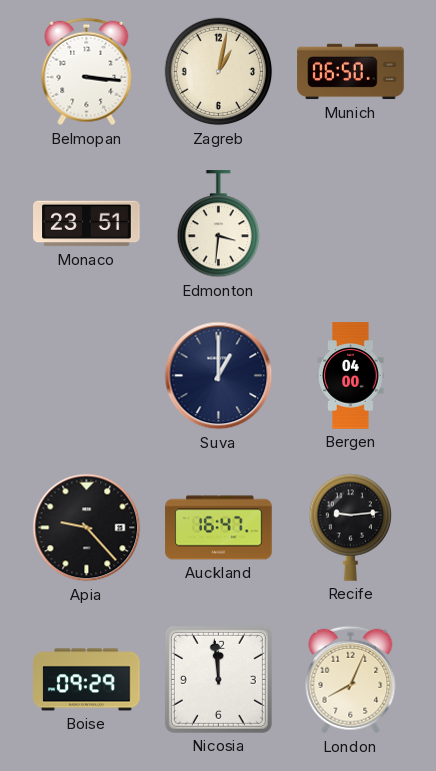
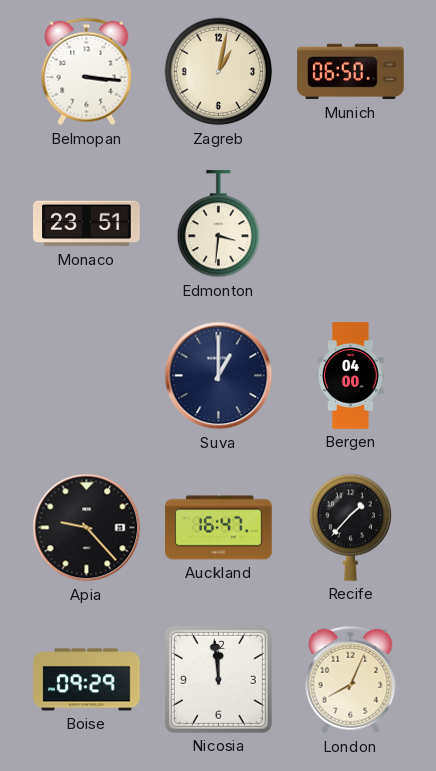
Recife: 9:14 -> 1:37
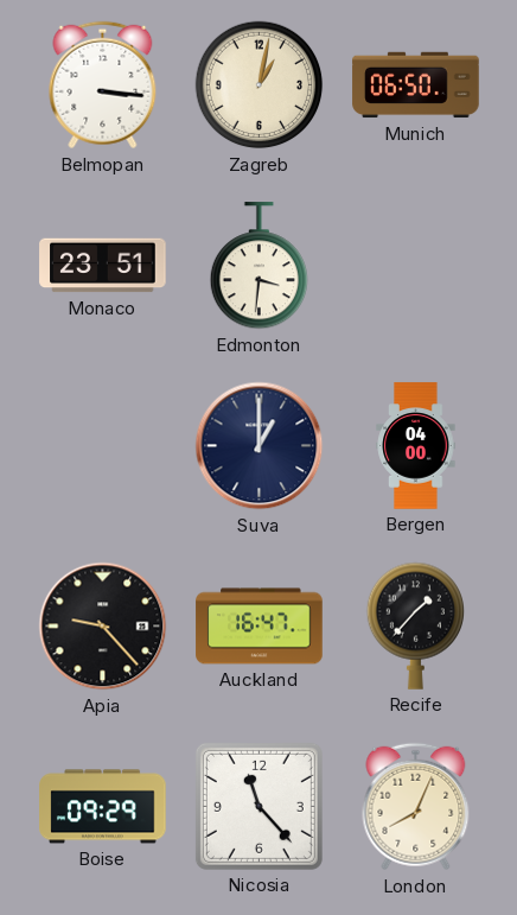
Nicosia: 11:59 -> 11:23
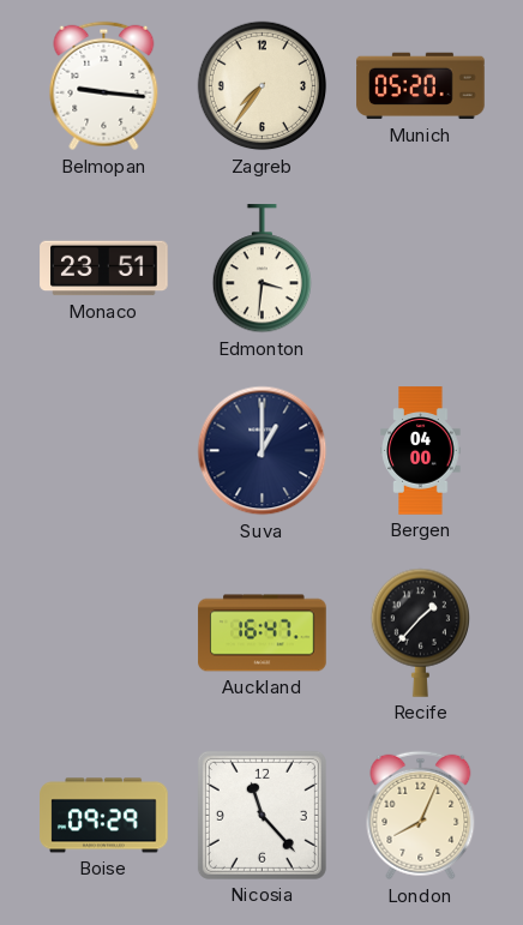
Belmopan: 3:16 -> 9:16
Zagreb: 1:02 -> 7:36
Munich: 06:50 -> 05:20
Apia: 9:23 -> none
